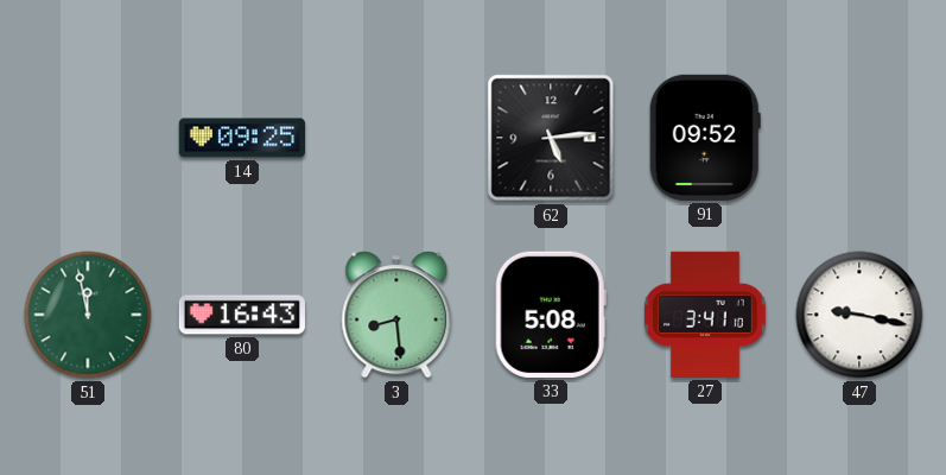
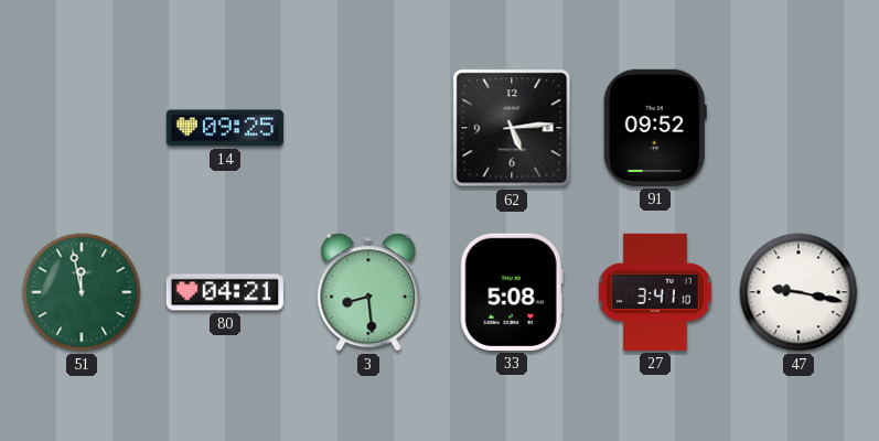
80: 16:43 -> 04:21
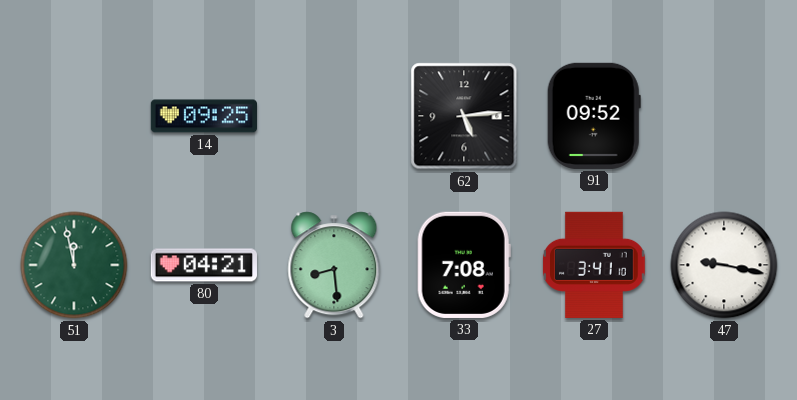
33: 5:08 -> 7:08
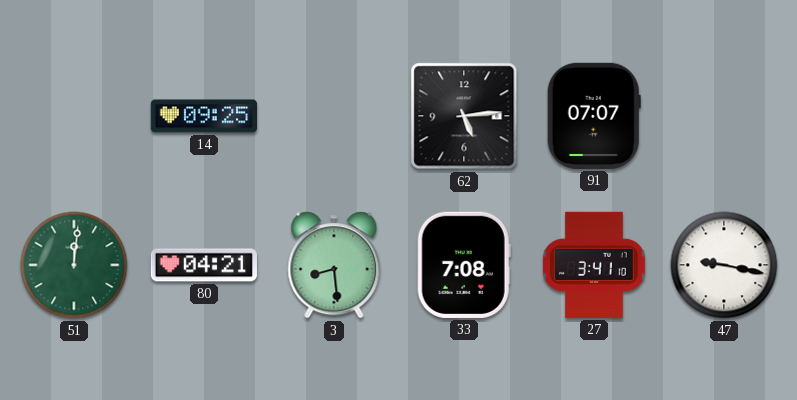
91: 09:52 -> 07:07
51: 11:58 -> 12:01
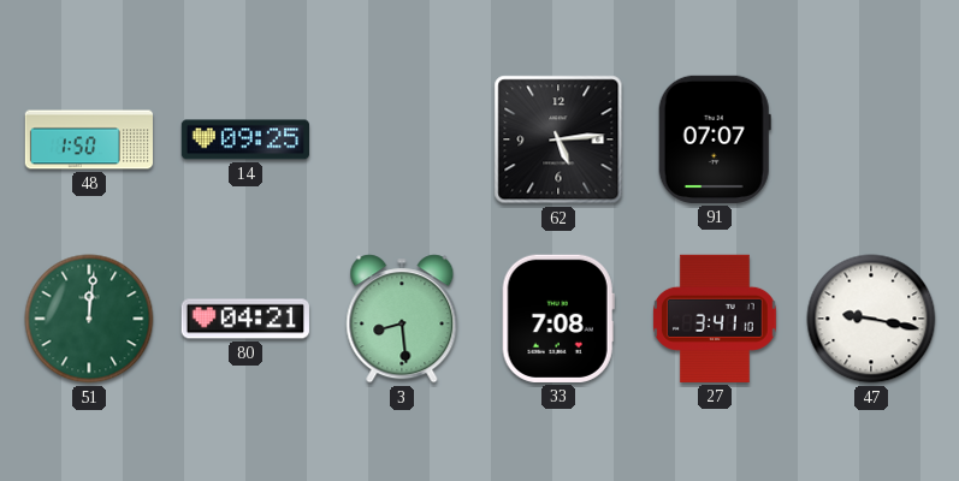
48: none -> 1:50
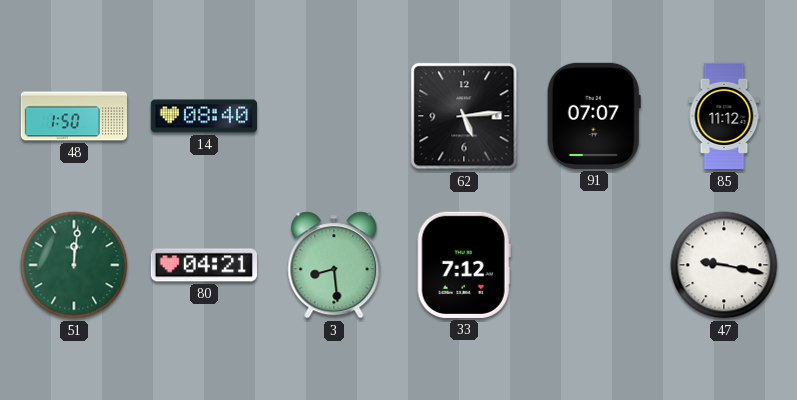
14: 09:25 -> 08:40
85: none -> 11:12
33: 7:08 -> 7:12
27: 3:41 -> none
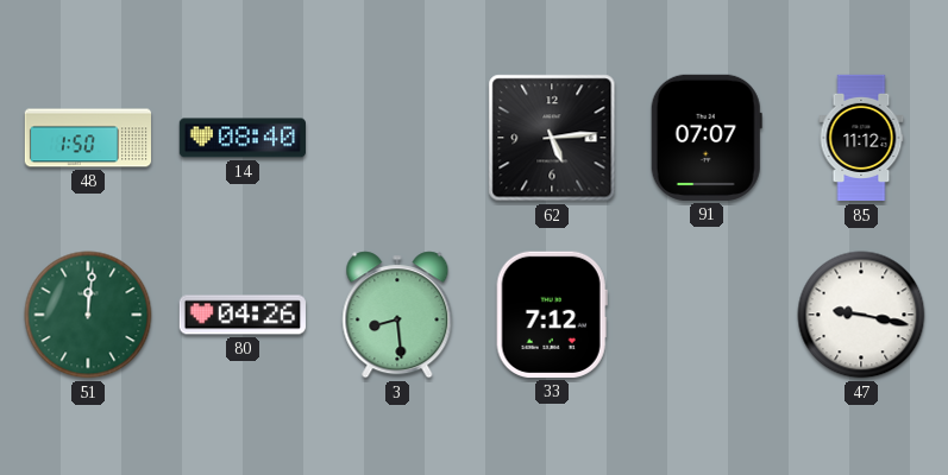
80: 04:21 -> 04:26
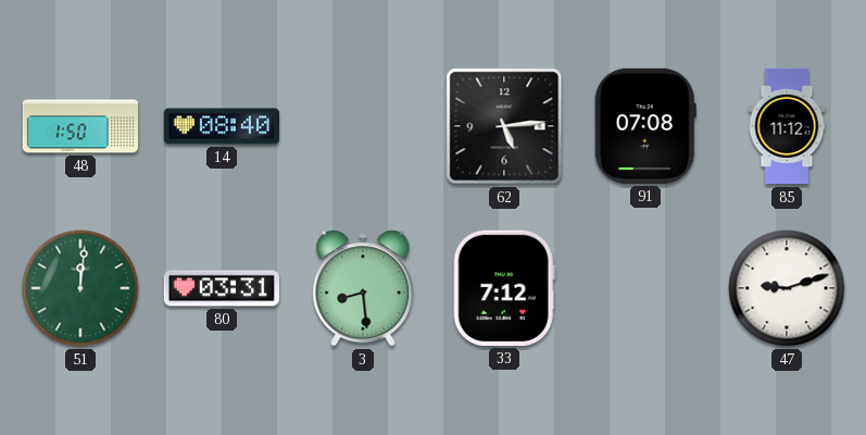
91: 07:07 -> 07:08
80: 04:26 -> 03:31
47: 9:17 -> 9:12
